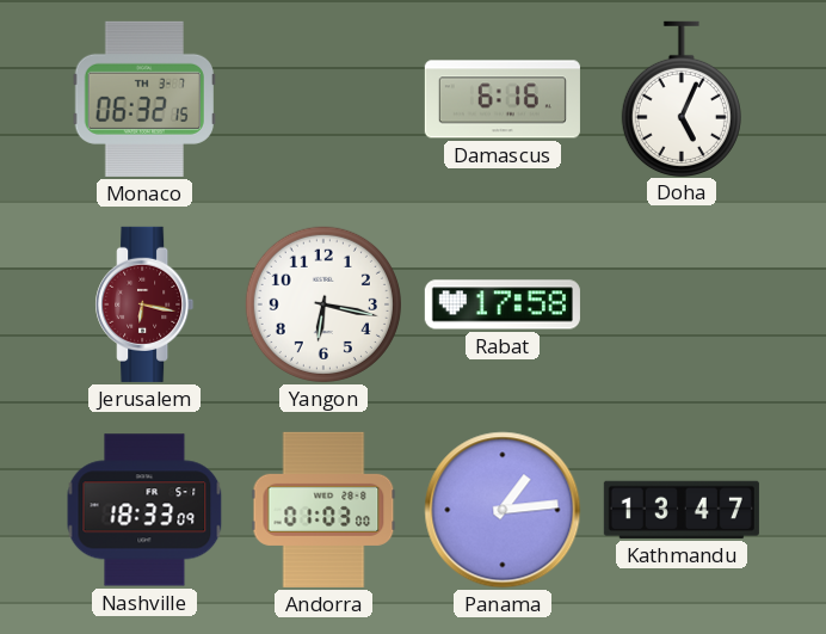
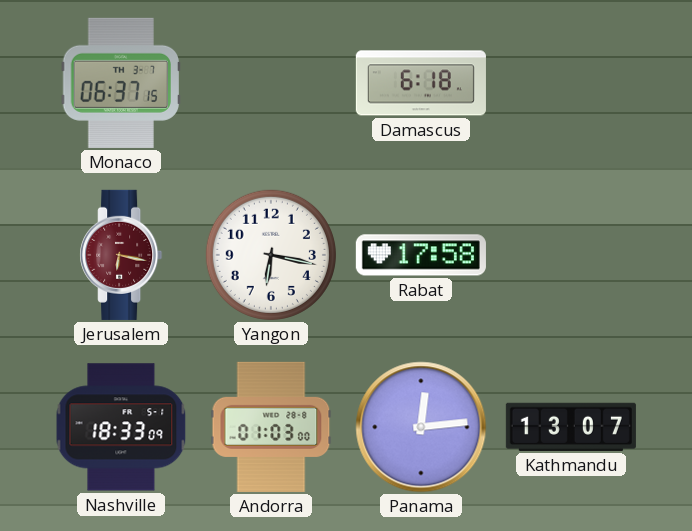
Monaco: 06:32 -> 06:37
Damascus: 6:16 -> 6:18
Doha: 5:04 -> none
Panama: 1:14 -> 12:14
Kathmandu: 13:47 -> 13:07
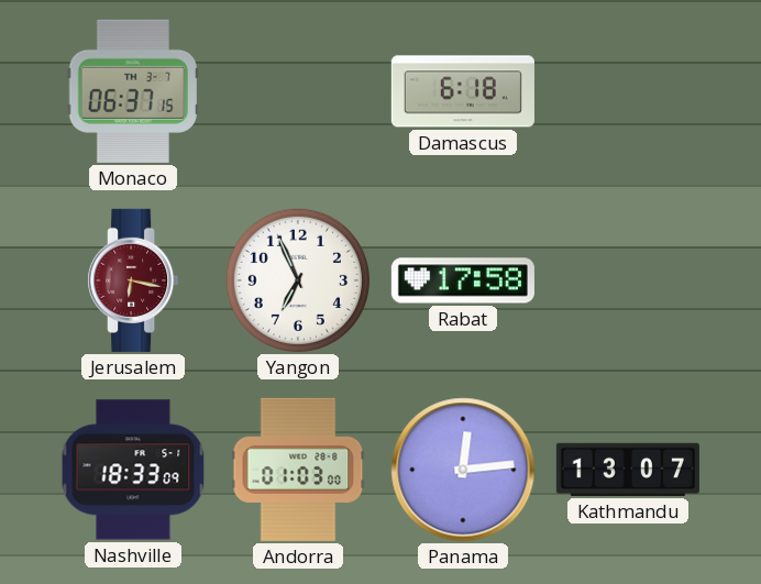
Yangon: 6:17 -> 6:56
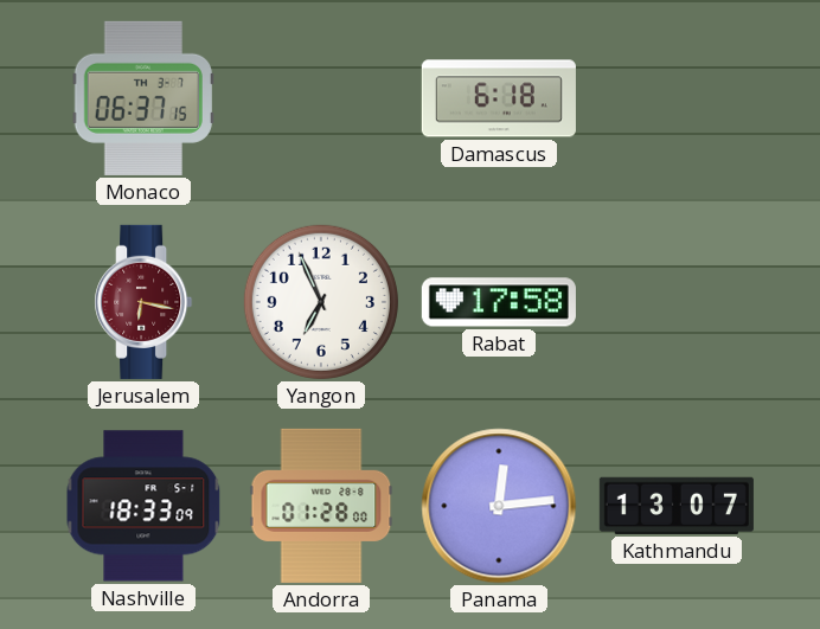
Andorra: 01:03 -> 01:28
